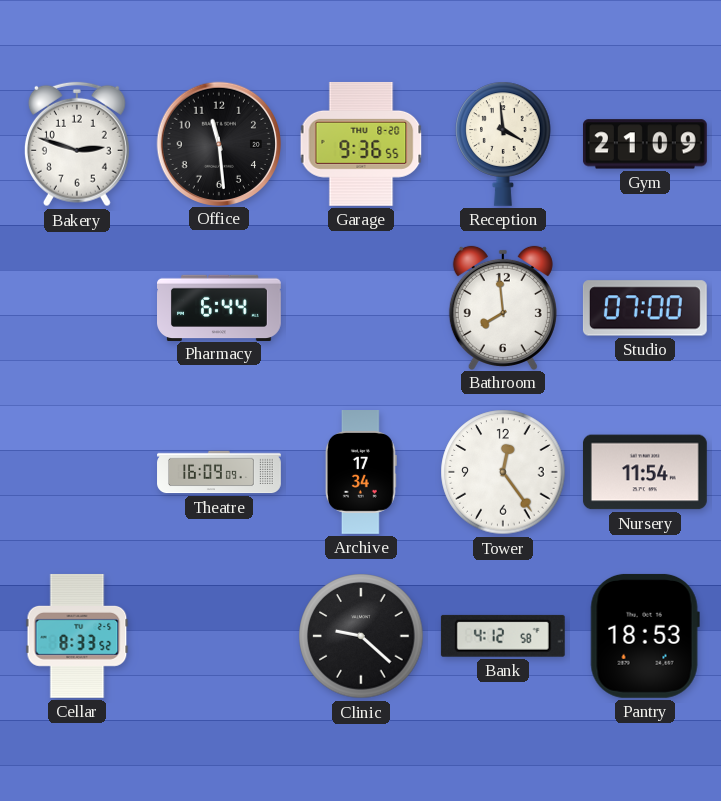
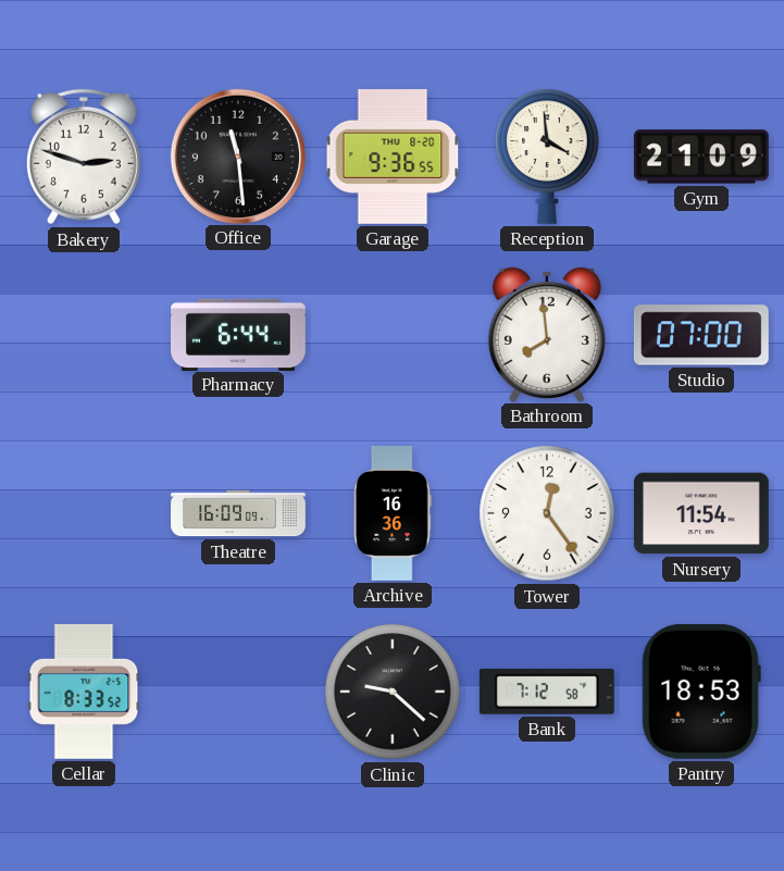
Archive: 17:34 -> 16:36
Bank: 4:12 -> 7:12
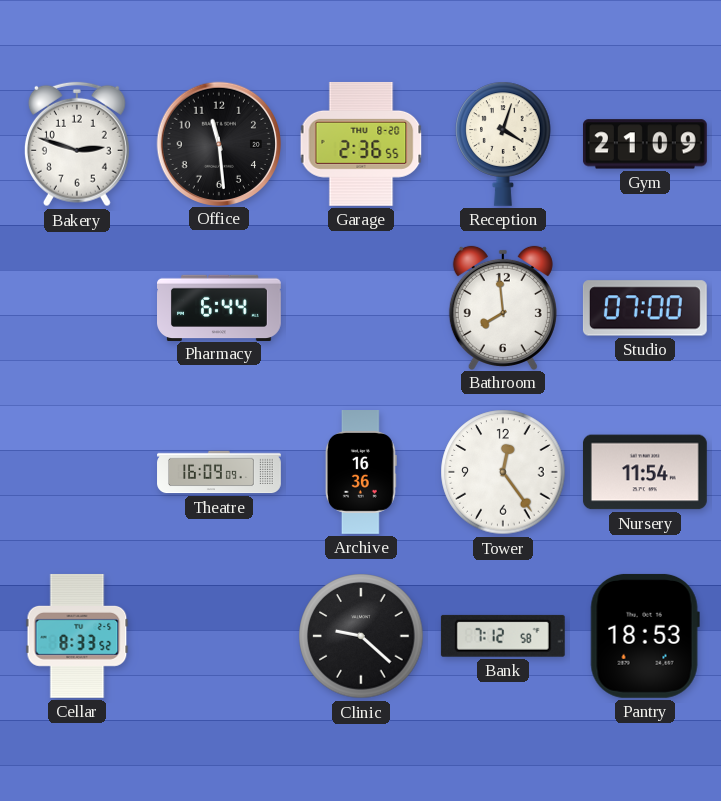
Garage: 9:36 -> 2:36
Reception: 3:59 -> 4:03
